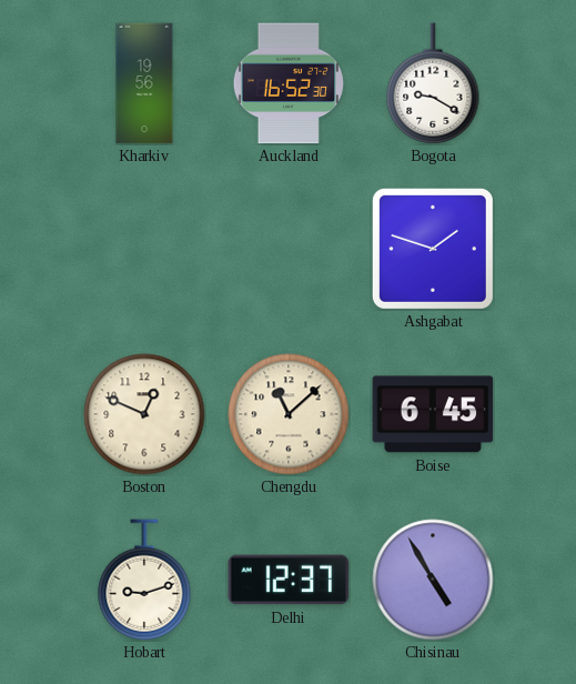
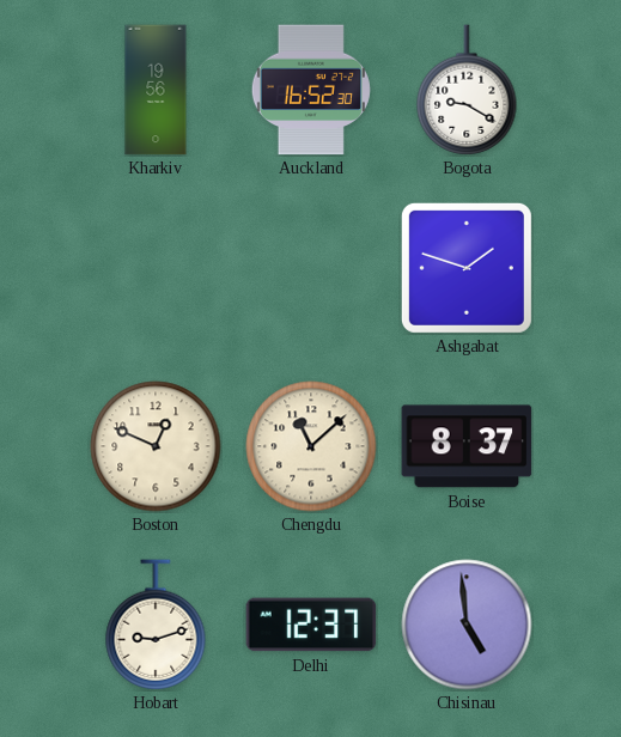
Boise: 6:45 -> 8:37
Chisinau: 4:55 -> 4:59
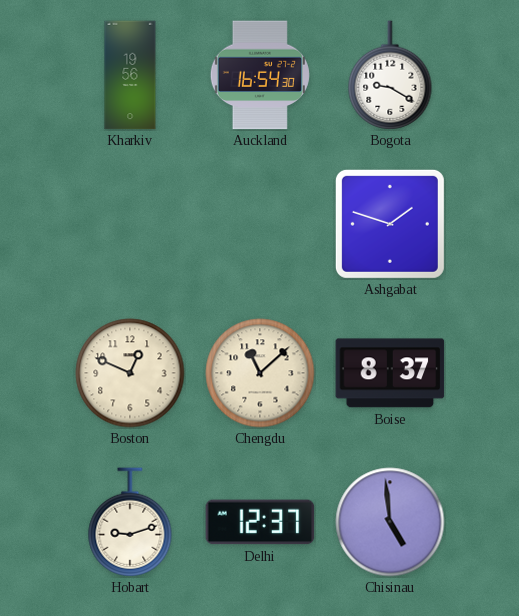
Auckland: 16:52 -> 16:54
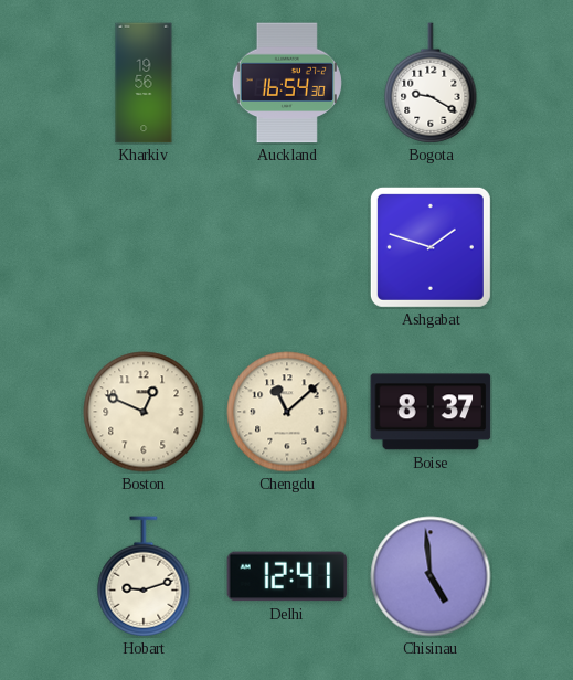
Delhi: 12:37 -> 12:41
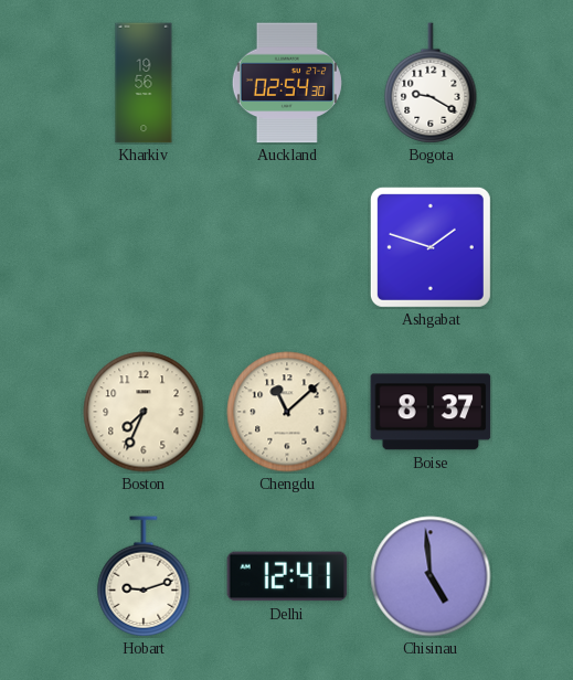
Auckland: 16:54 -> 02:54
Boston: 12:49 -> 7:34
